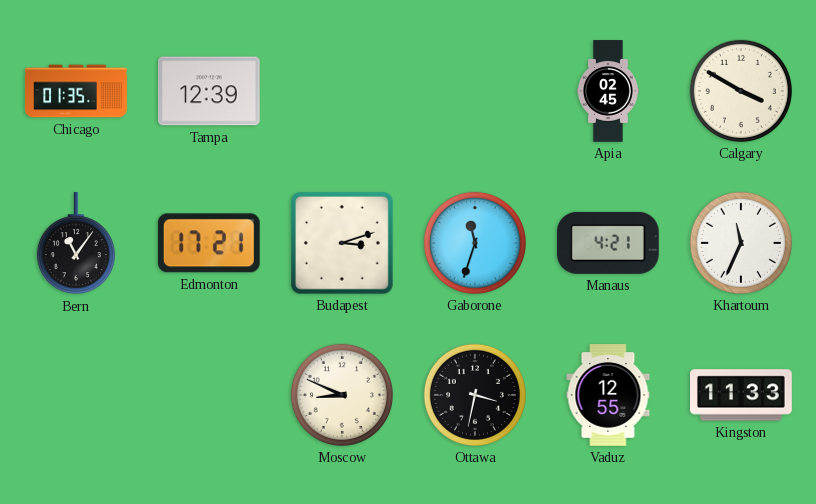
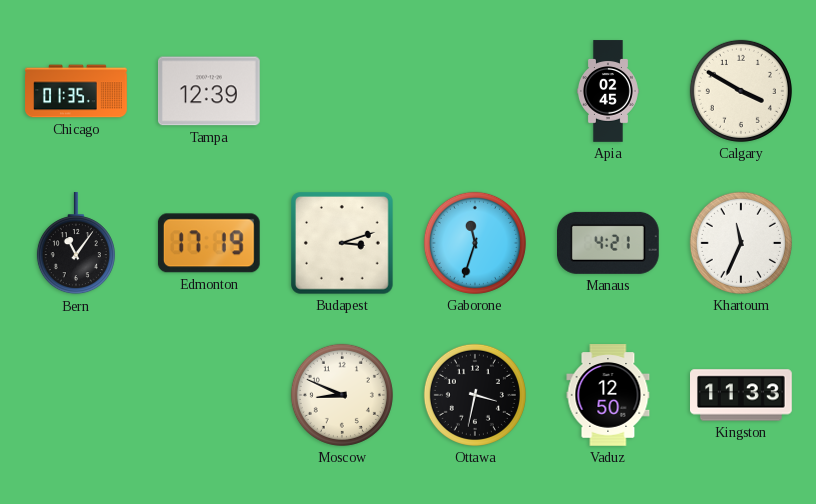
Edmonton: 17:21 -> 17:19
Vaduz: 12:55 -> 12:50
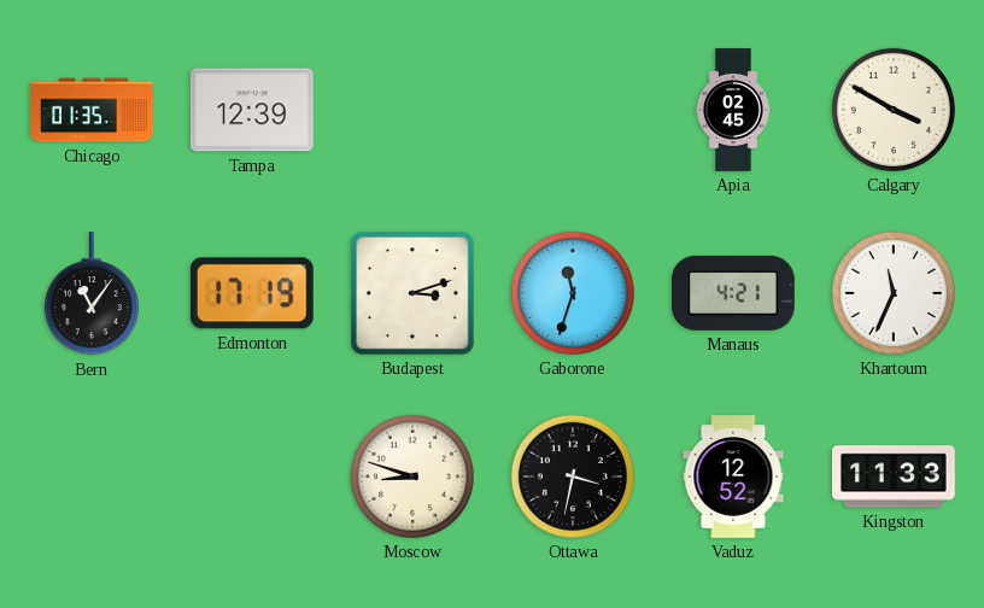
Moscow: 8:49 -> 8:48
Vaduz: 12:50 -> 12:52
